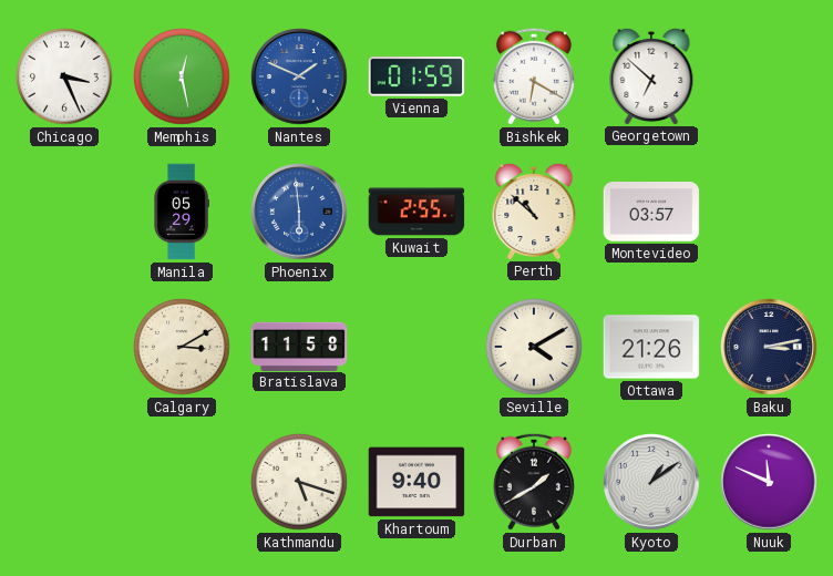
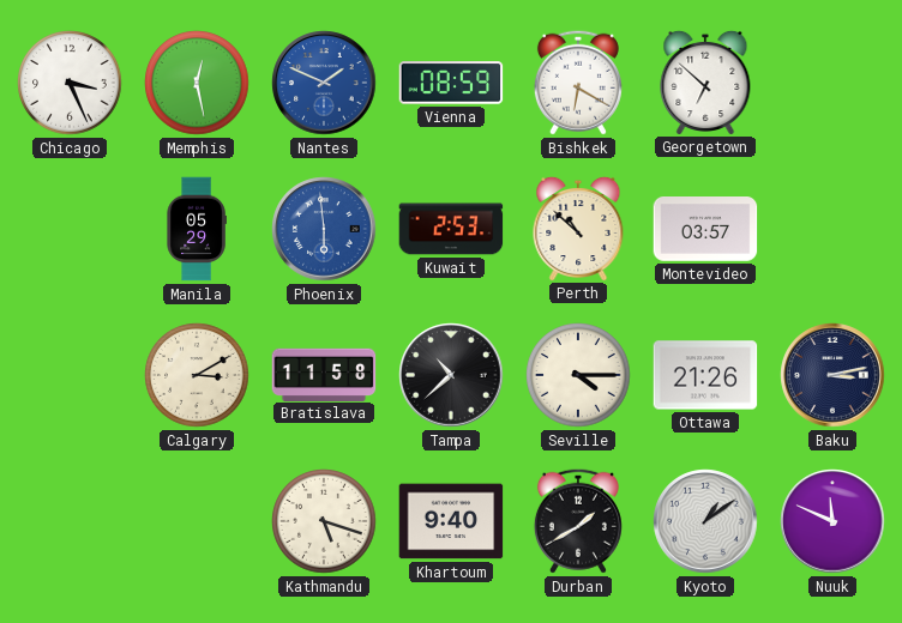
Vienna: 01:59 -> 08:59
Kuwait: 2:55 -> 2:53
Tampa: none -> 10:38
Seville: 4:10 -> 4:15
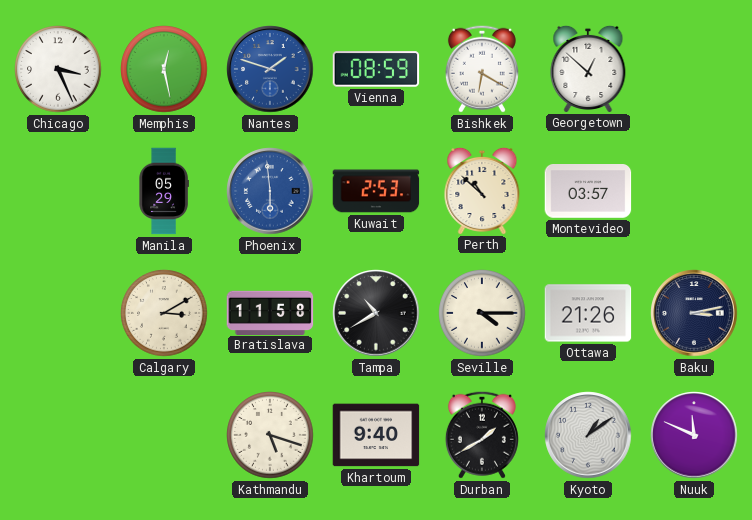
Nantes: 1:49 -> 1:48
Georgetown: 6:52 -> 12:52
Tampa: 10:38 -> 10:40
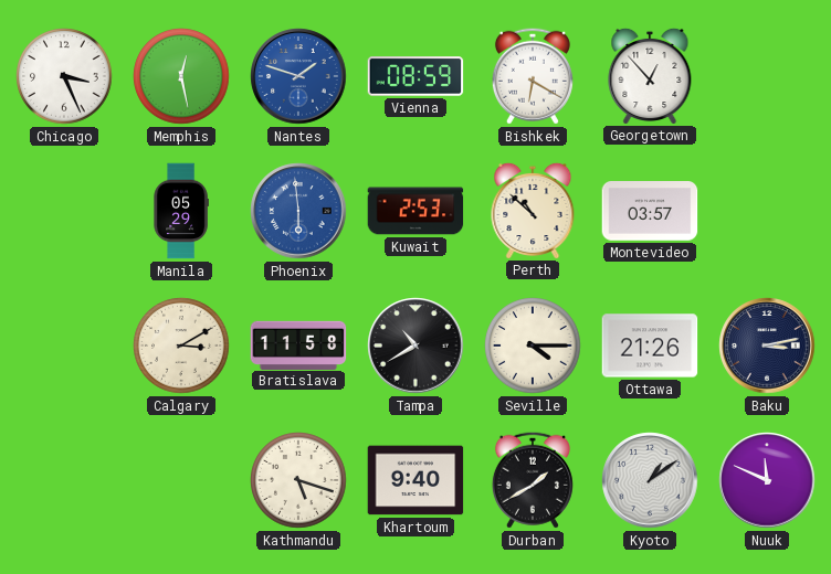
Georgetown: 12:52 -> 12:53
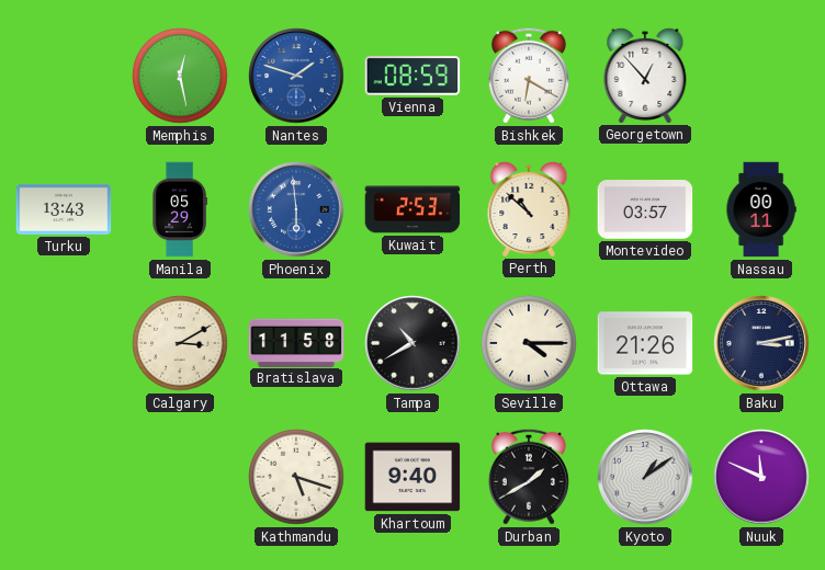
Chicago: 3:26 -> none
Turku: none -> 13:43
Nassau: none -> 00:11
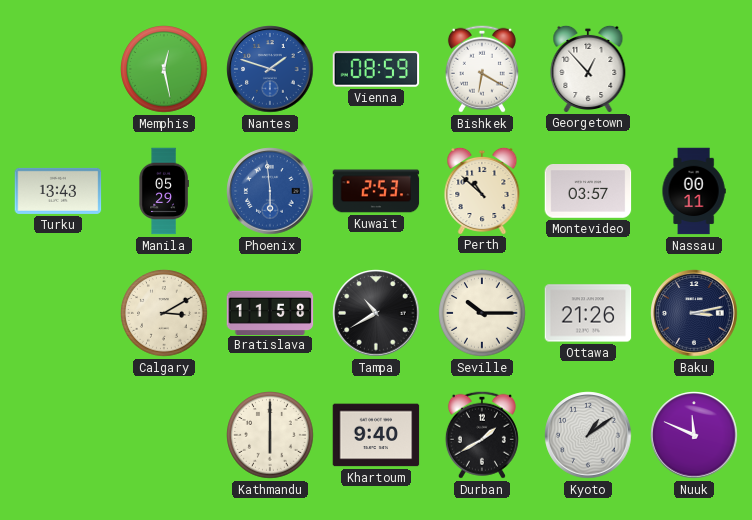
Seville: 4:15 -> 10:15
Kathmandu: 5:18 -> 6:00
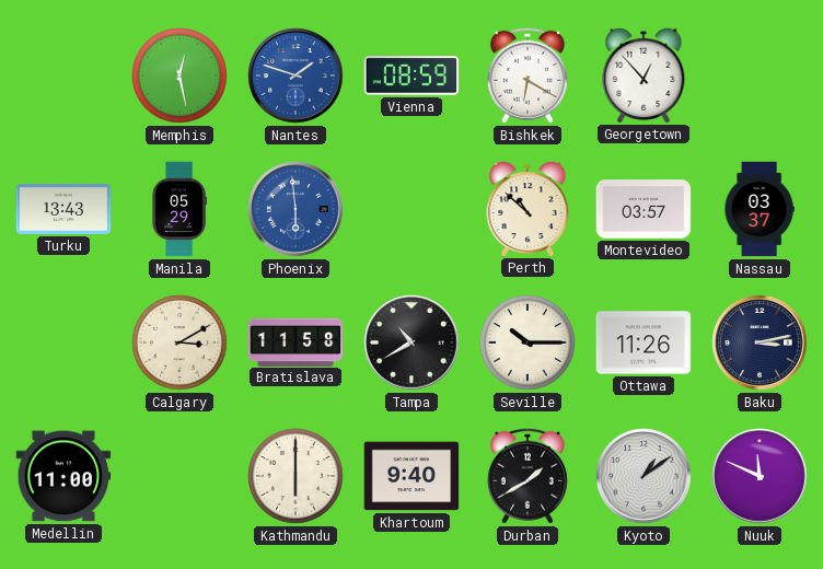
Kuwait: 2:53 -> none
Nassau: 00:11 -> 03:37
Ottawa: 21:26 -> 11:26
Medellin: none -> 11:00
